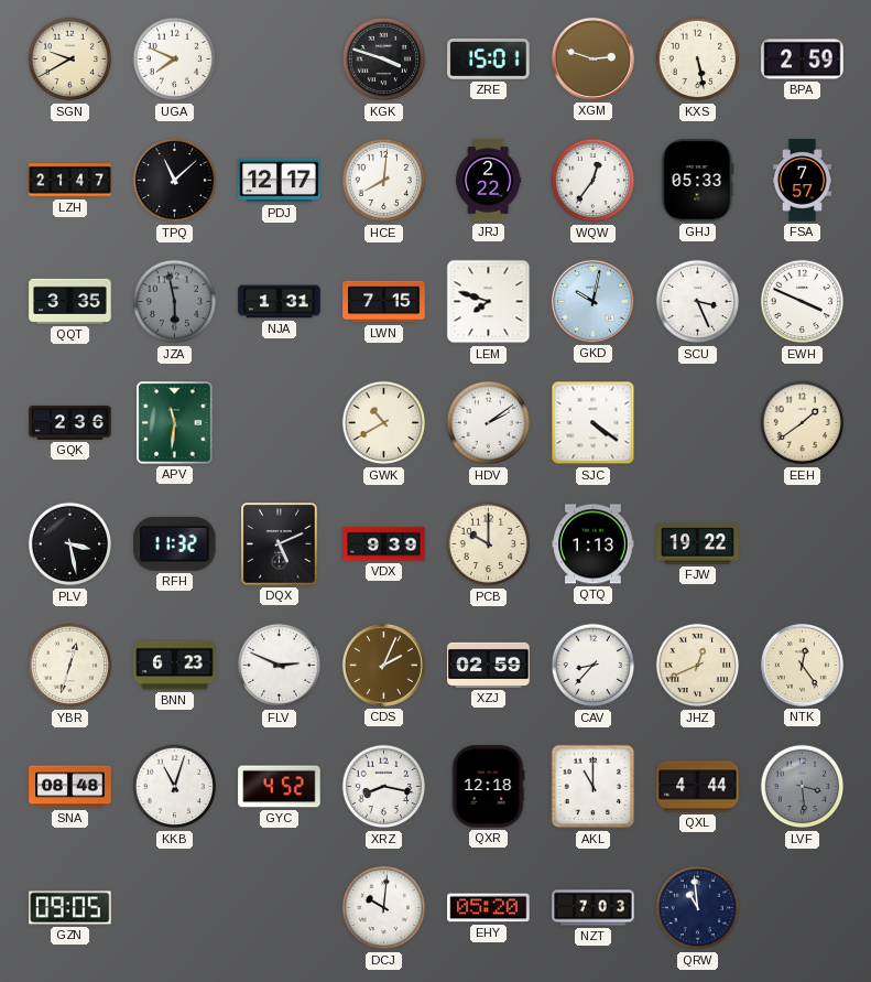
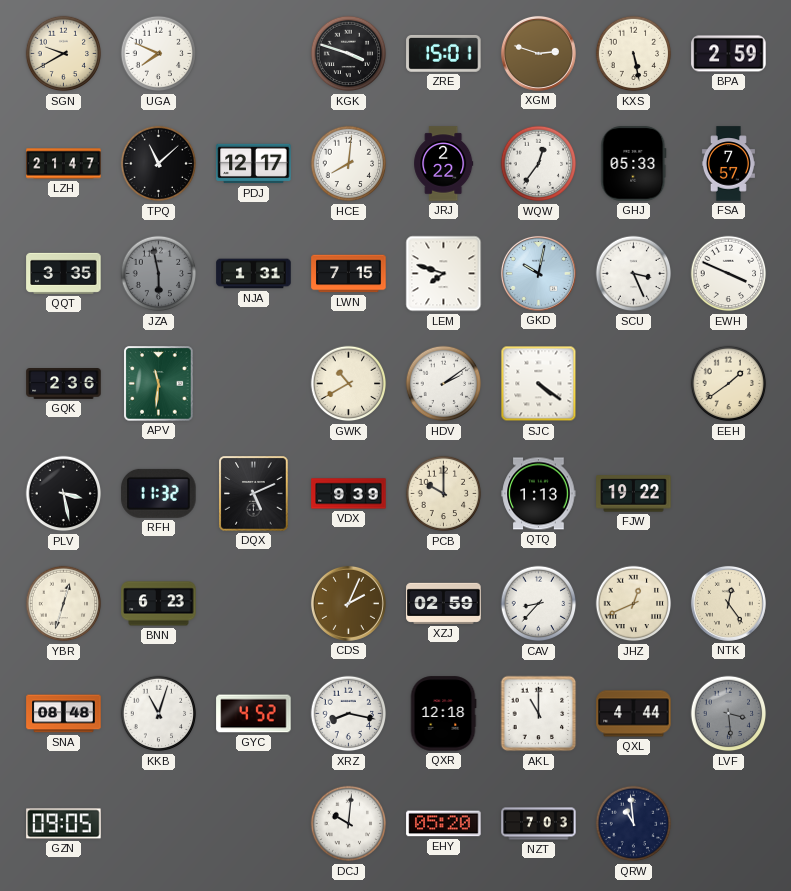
FLV: 2:49 -> none
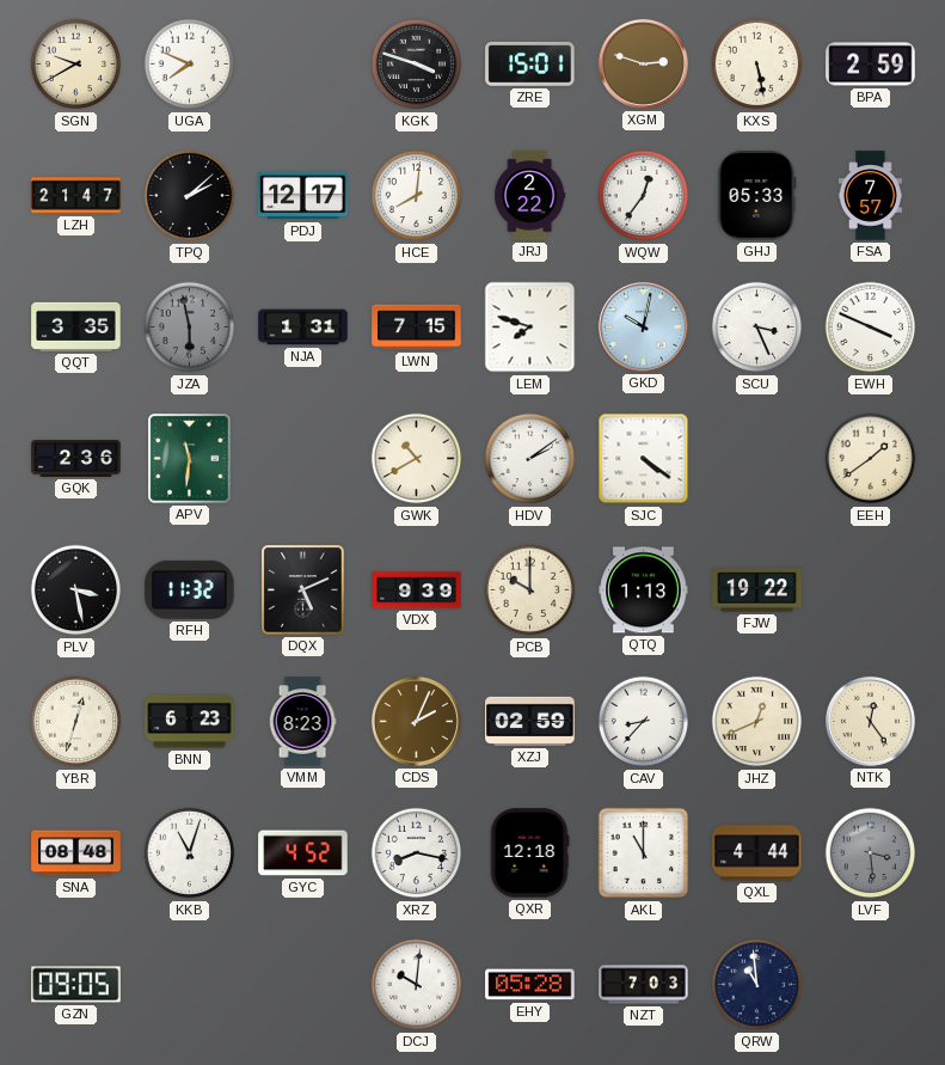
TPQ: 11:08 -> 2:08
VMM: none -> 8:23
EHY: 05:20 -> 05:28
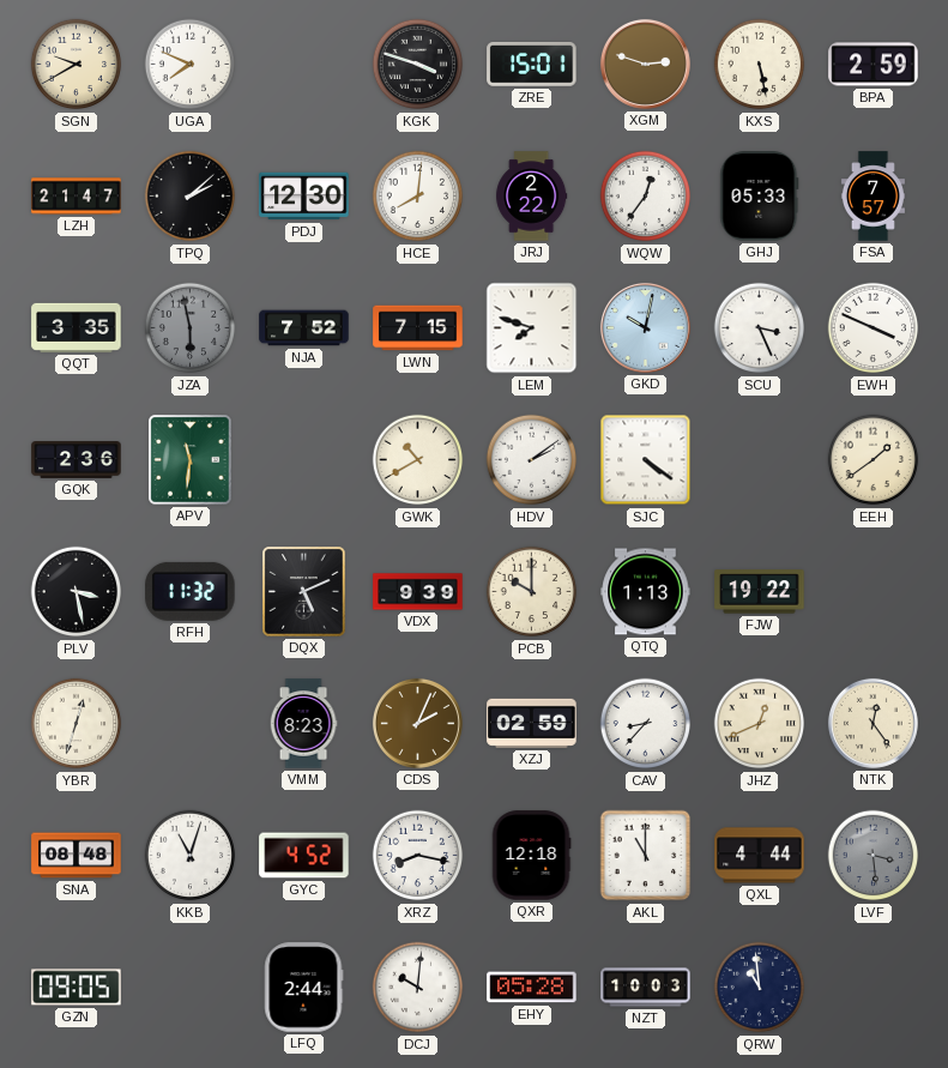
PDJ: 12:17 -> 12:30
NJA: 1:31 -> 7:52
BNN: 6:23 -> none
LFQ: none -> 2:44
NZT: 7:03 -> 10:03
